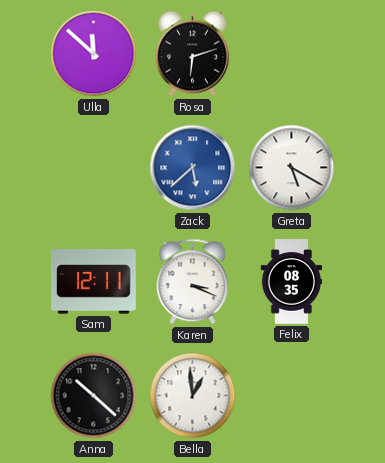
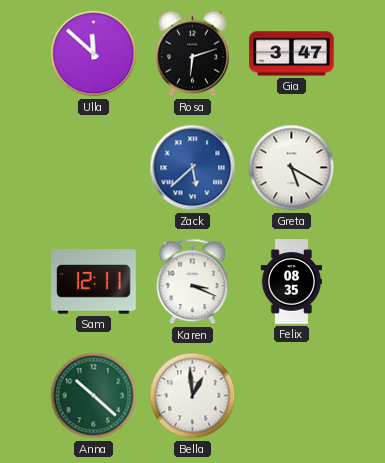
Gia: none -> 3:47
Anna dial: black -> green
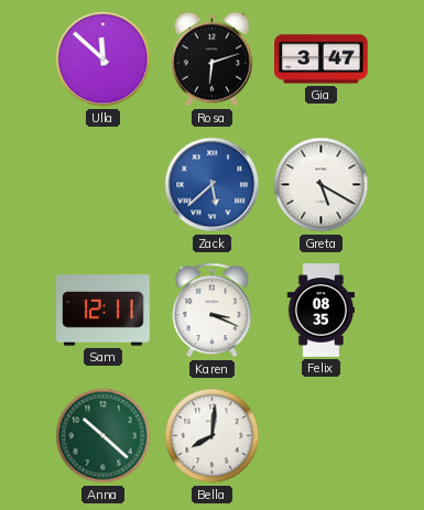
Bella: 12:59 -> 8:01
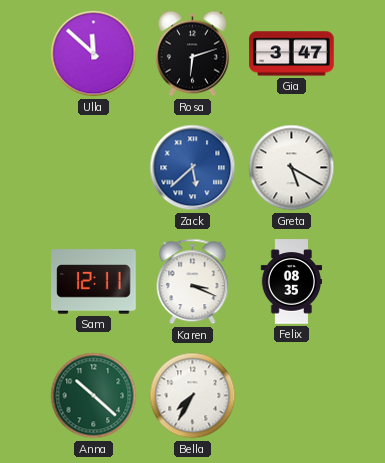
Bella: 8:01 -> 7:35
